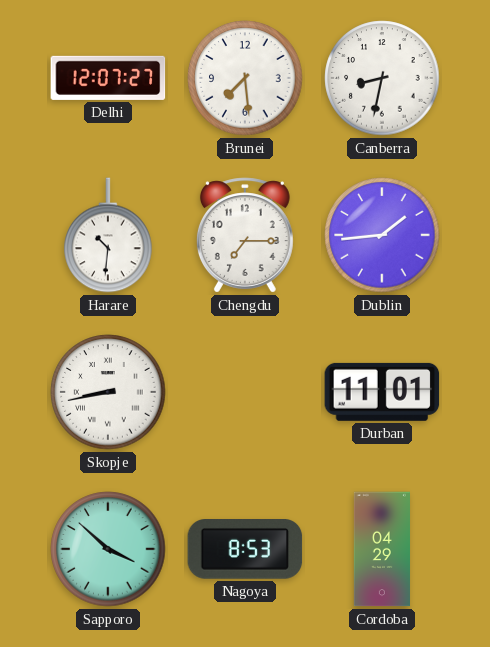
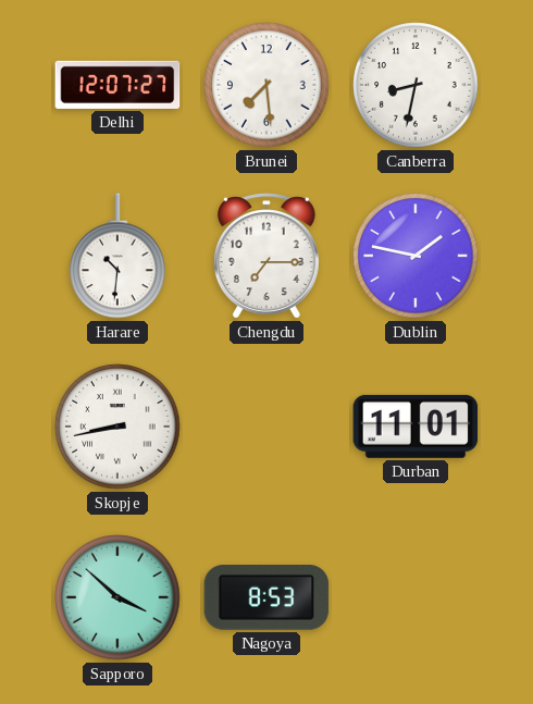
Dublin: 1:44 -> 1:47
Cordoba: 04:29 -> none
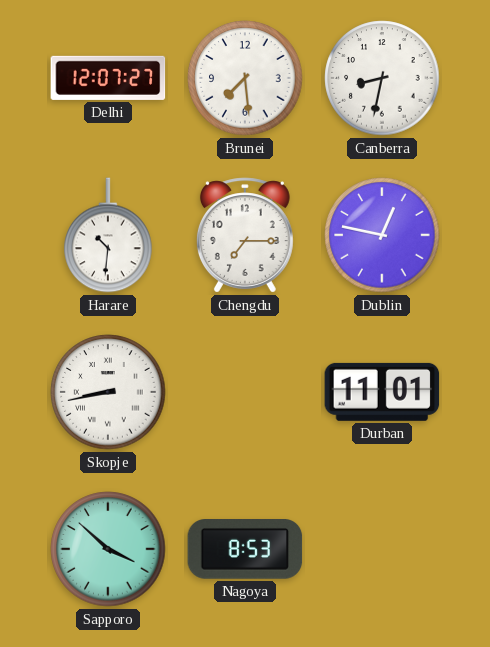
Dublin: 1:47 -> 12:47
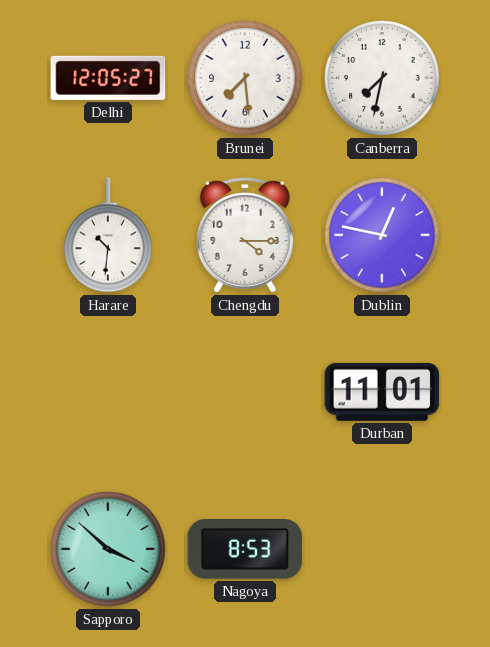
Delhi: 12:07 -> 12:05
Canberra: 8:32 -> 7:32
Chengdu: 7:15 -> 4:15
Skopje: 8:43 -> none
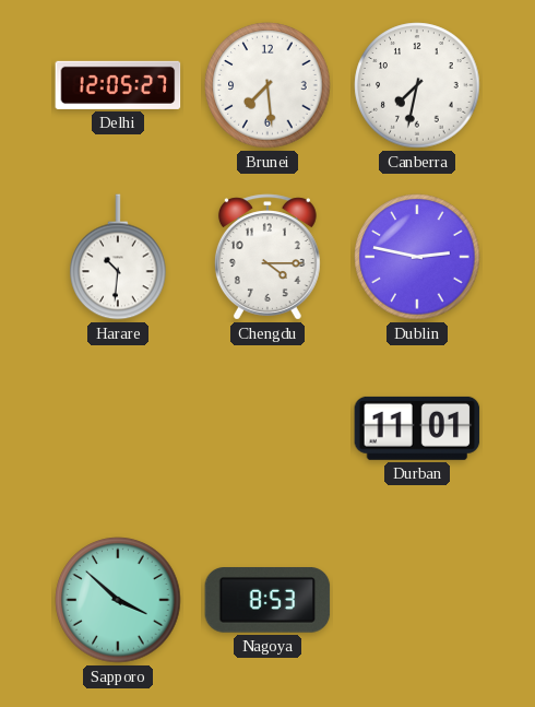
Dublin: 12:47 -> 2:47
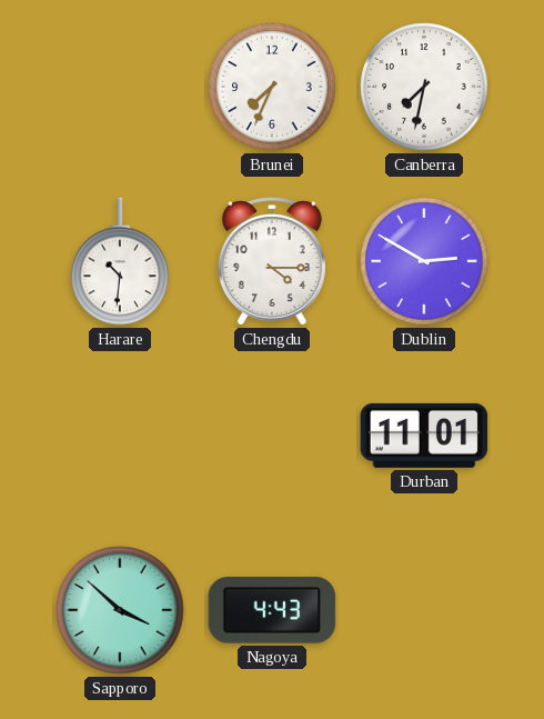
Delhi: 12:05 -> none
Brunei: 7:29 -> 7:34
Dublin: 2:47 -> 2:50
Nagoya: 8:53 -> 4:43
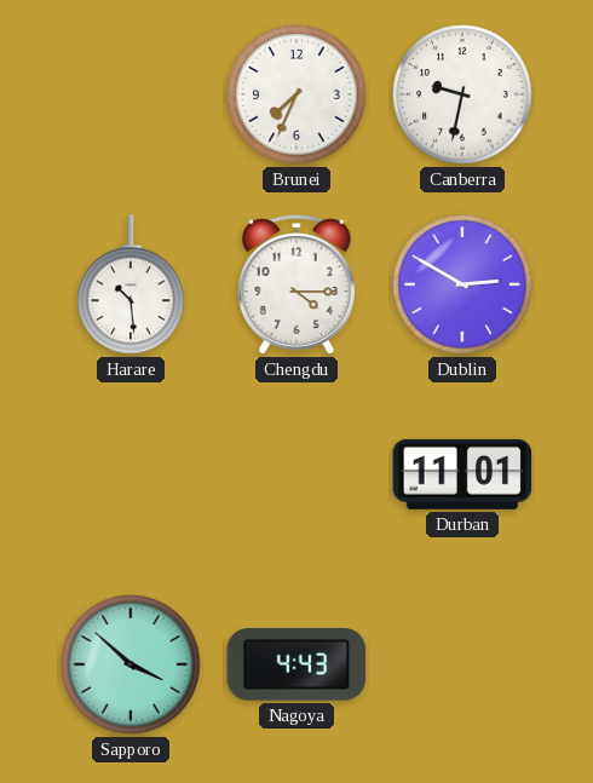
Canberra: 7:32 -> 9:32
Harare: 10:31 -> 10:29
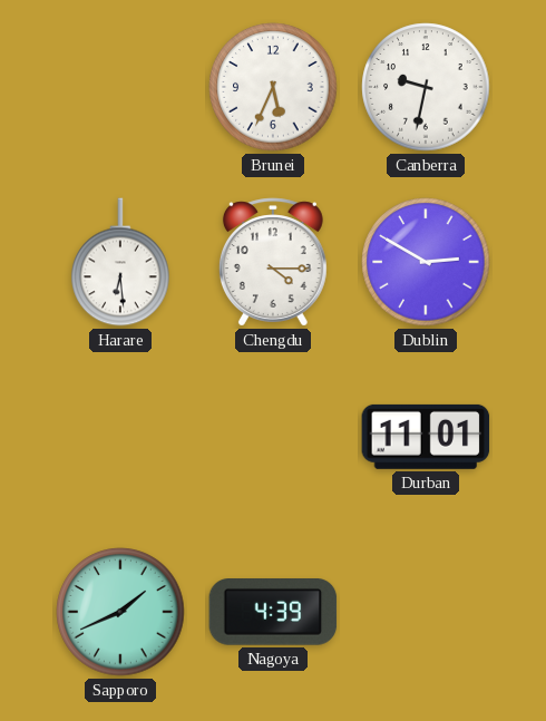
Brunei: 7:34 -> 5:34
Harare: 10:29 -> 6:29
Sapporo: 3:52 -> 1:41
Nagoya: 4:43 -> 4:39
